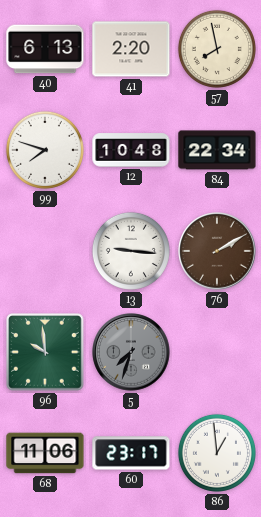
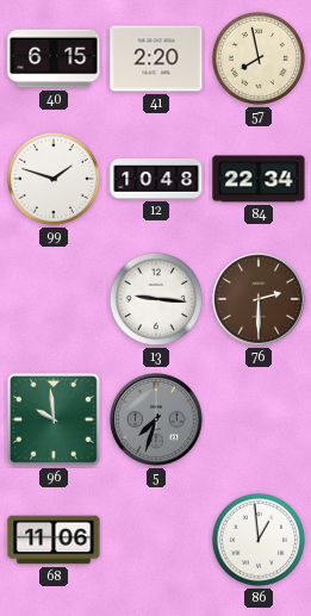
40: 6:13 -> 6:15
99: 7:48 -> 1:48
76: 2:10 -> 2:30
60: 23:17 -> none
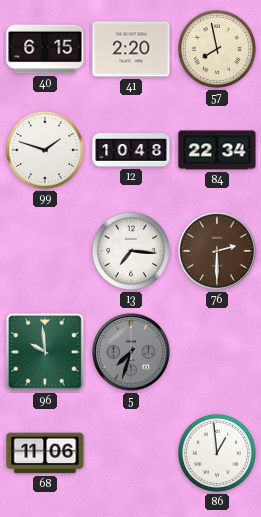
13: 9:16 -> 7:16
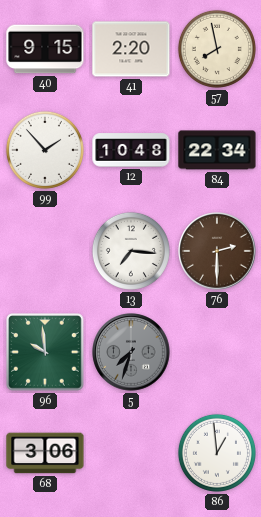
40: 6:15 -> 9:15
99: 1:48 -> 1:53
68: 11:06 -> 3:06
